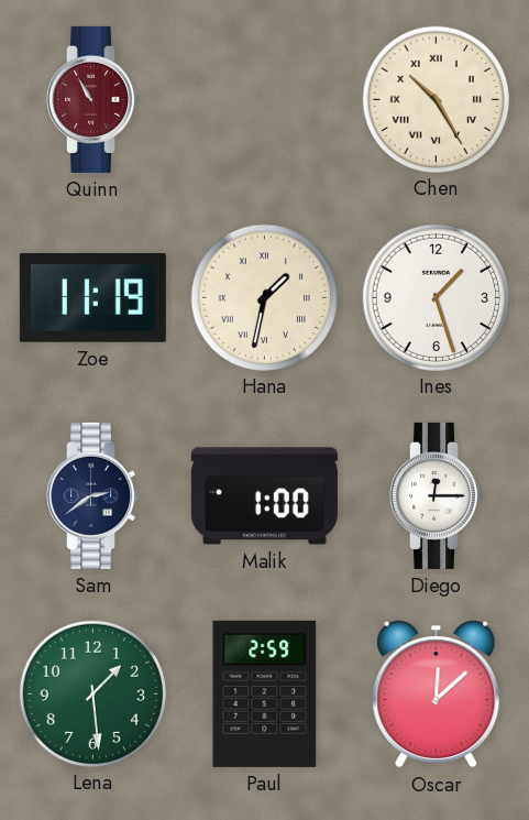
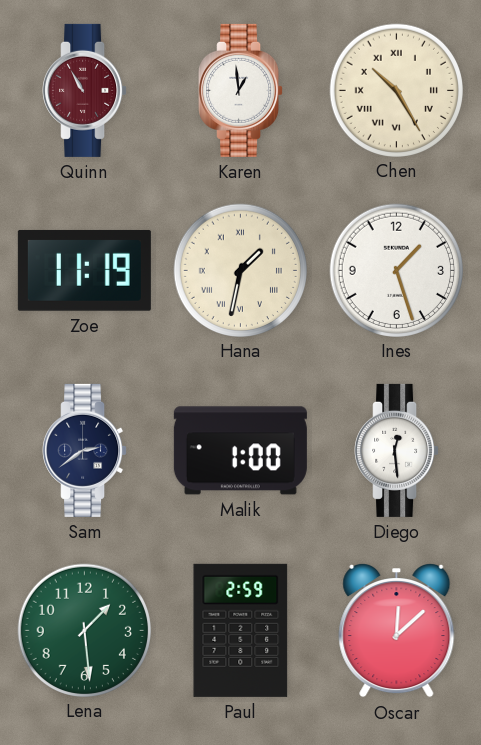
Karen: none -> 12:59
Diego: 12:15 -> 12:29
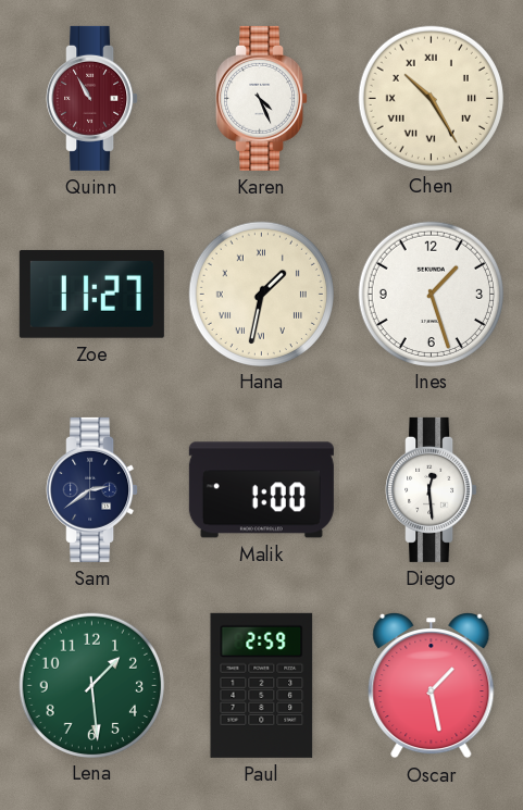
Karen: 12:59 -> 4:26
Zoe: 11:19 -> 11:27
Oscar: 12:08 -> 1:28
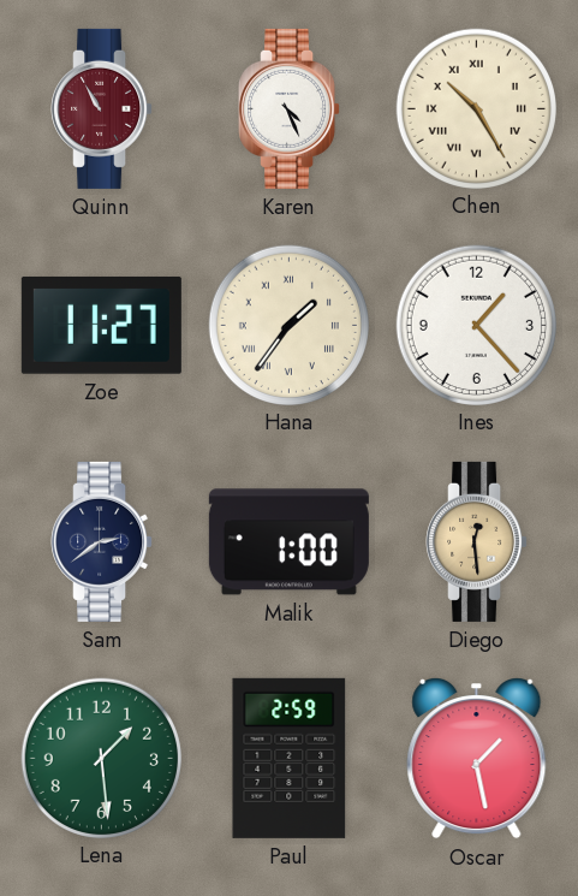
Hana: 1:32 -> 1:36
Ines: 1:27 -> 1:23
Diego dial: white -> champagne
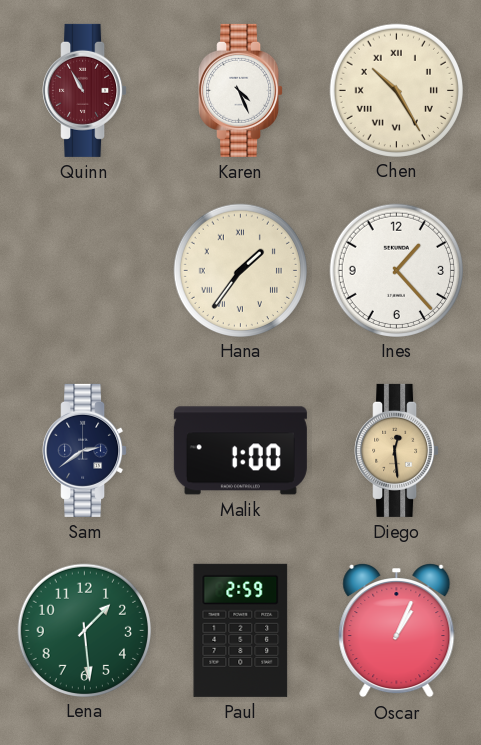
Zoe: 11:27 -> none
Oscar: 1:28 -> 1:04
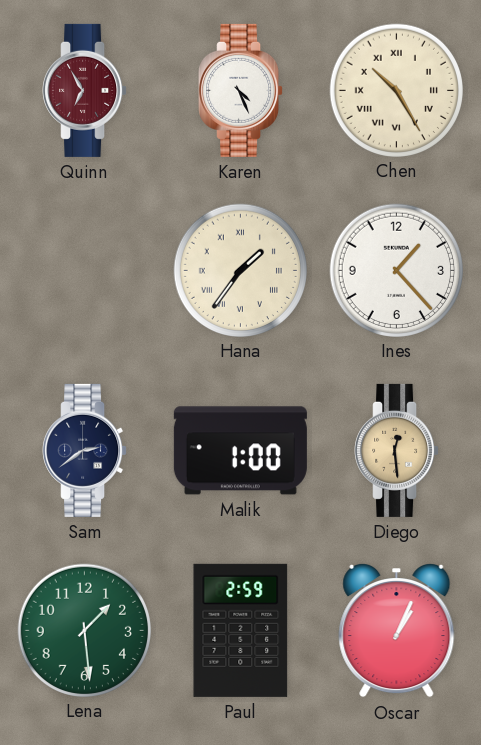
Quinn: 10:55 -> 6:55
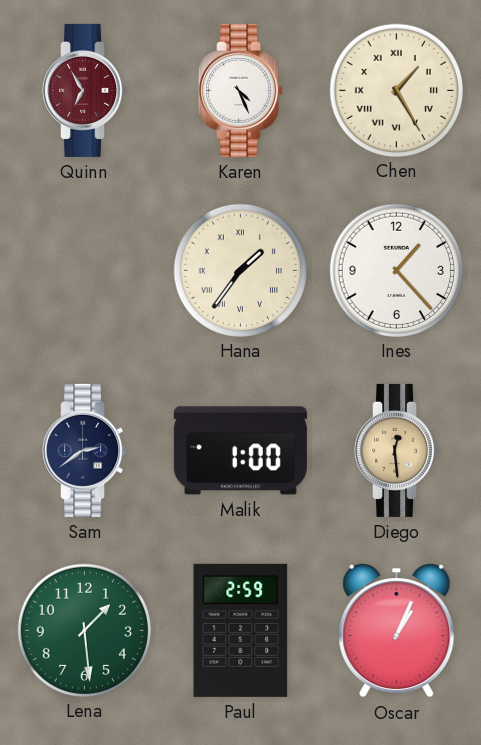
Chen: 10:25 -> 1:25
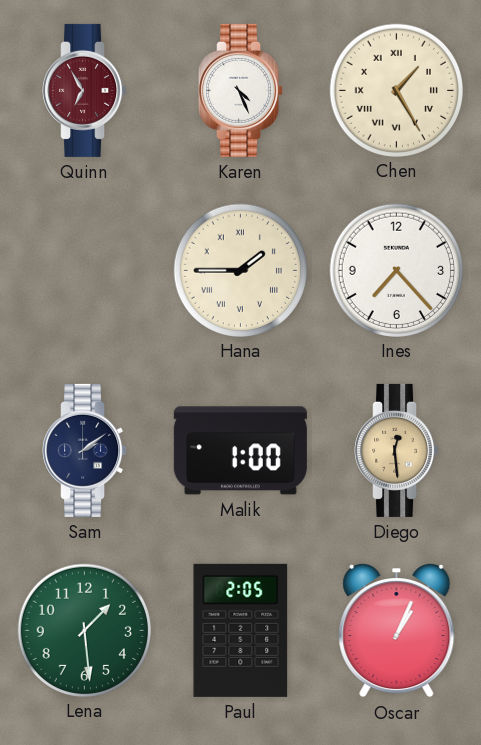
Hana: 1:36 -> 1:45
Ines: 1:23 -> 7:23
Sam: 2:39 -> 2:09
Paul: 2:59 -> 2:05
